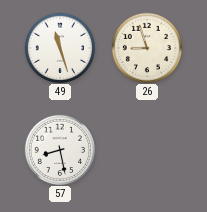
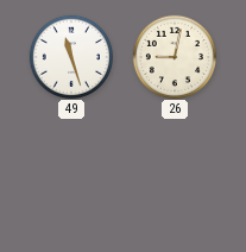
26: 8:57 -> 9:02
57: 8:28 -> none
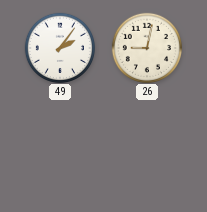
49: 11:27 -> 2:06
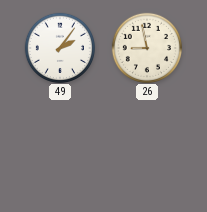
26: 9:02 -> 8:58
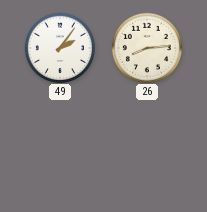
26: 8:58 -> 8:14
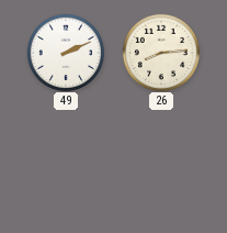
49: 2:06 -> 2:11
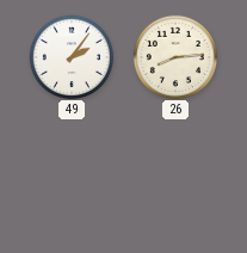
49: 2:11 -> 2:06
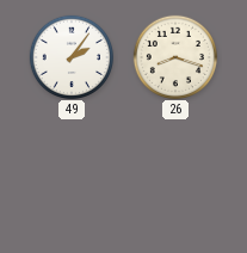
26: 8:14 -> 8:18
